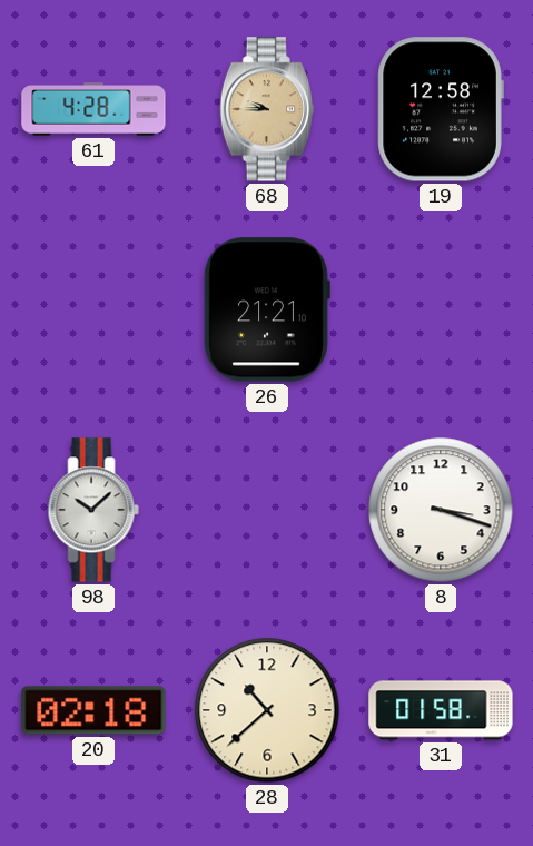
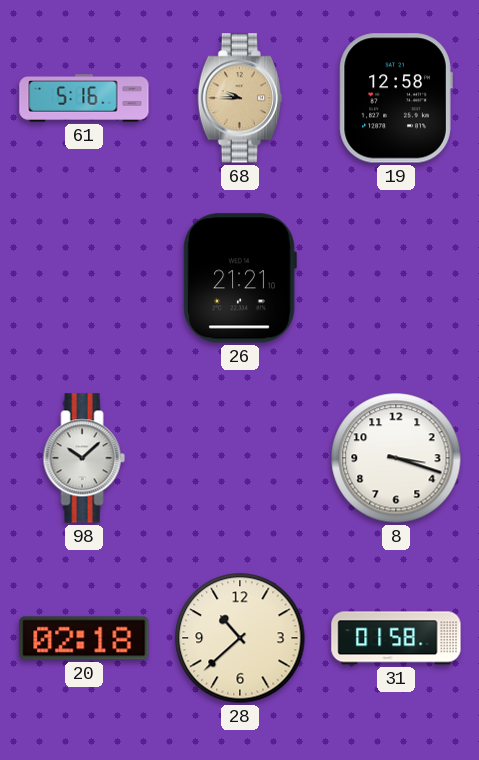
61: 4:28 -> 5:16
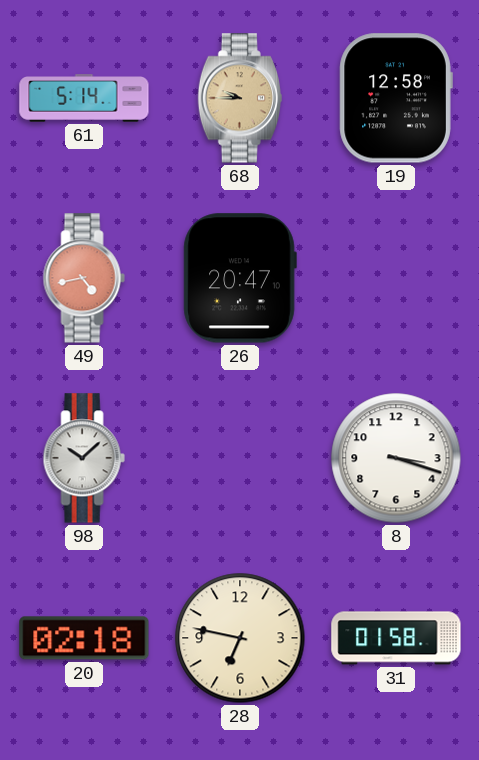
61: 5:16 -> 5:14
49: none -> 4:43
26: 21:21 -> 20:47
28: 10:38 -> 6:47
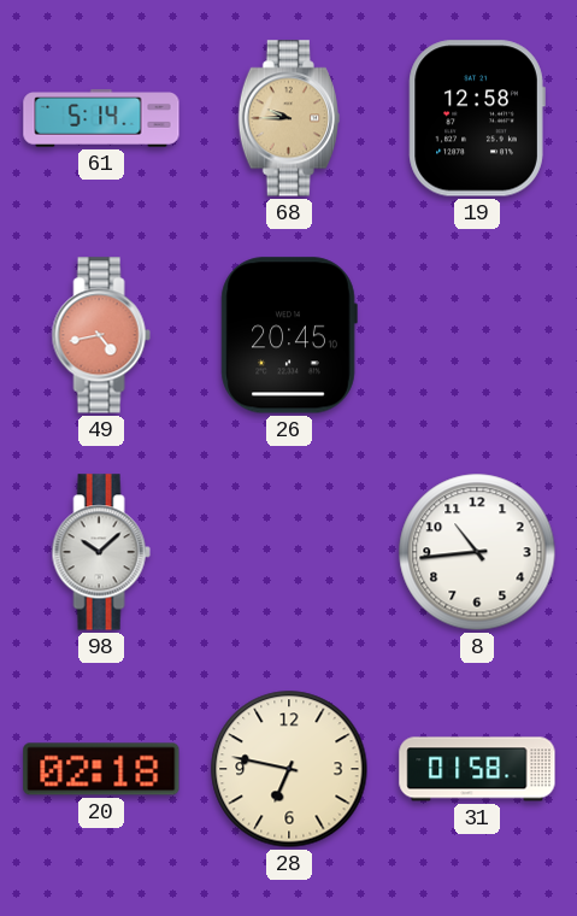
26: 20:47 -> 20:45
8: 3:18 -> 10:44
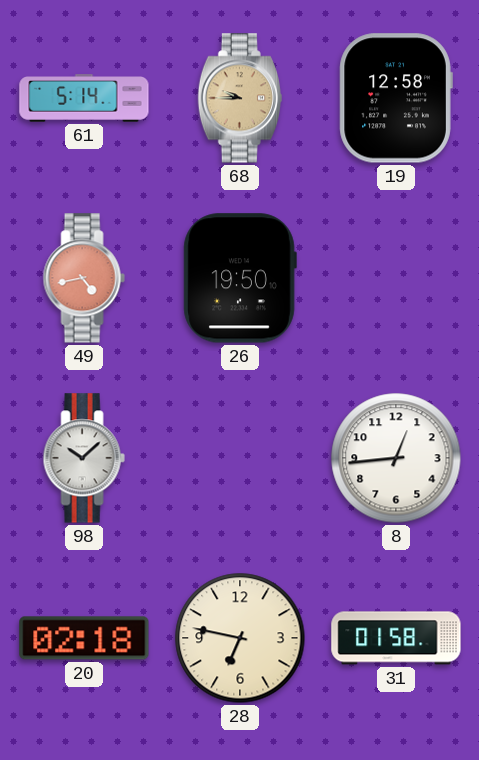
26: 20:45 -> 19:50
8: 10:44 -> 12:44
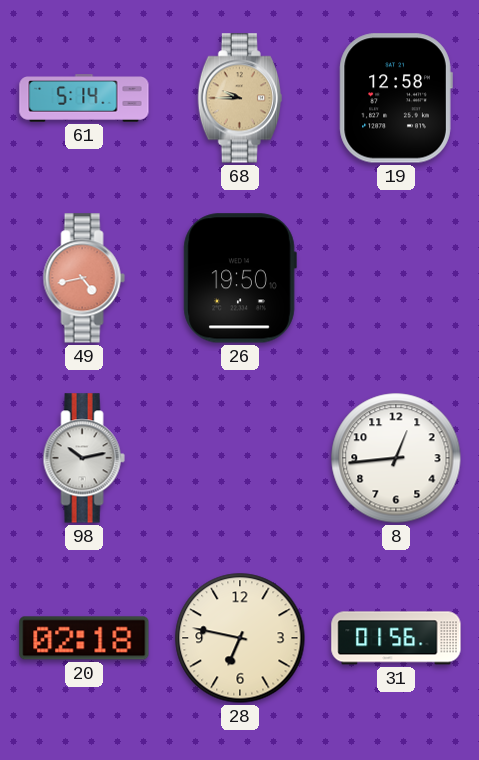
98: 10:08 -> 10:13
31: 01:58 -> 01:56
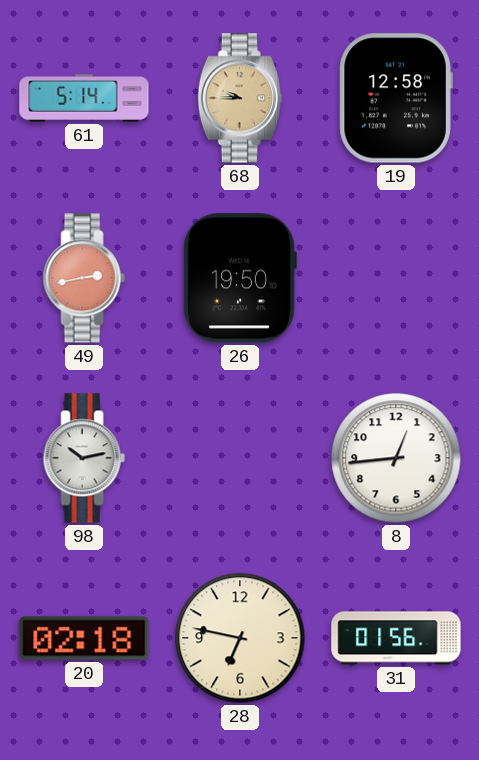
49: 4:43 -> 2:43
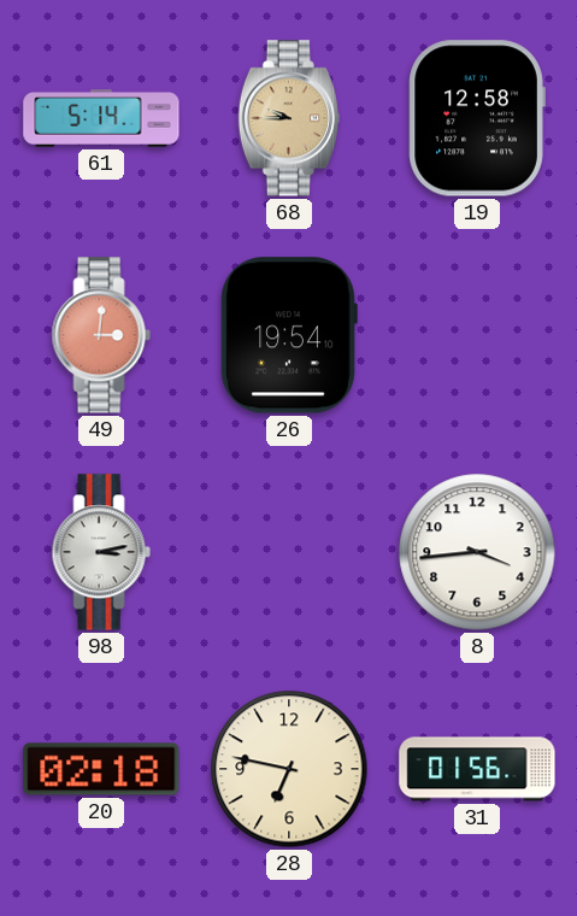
49: 2:43 -> 3:01
26: 19:50 -> 19:54
98: 10:13 -> 3:13
8: 12:44 -> 3:44
